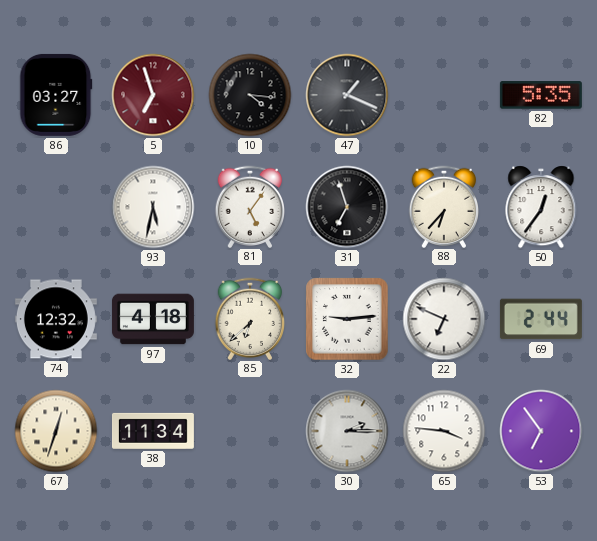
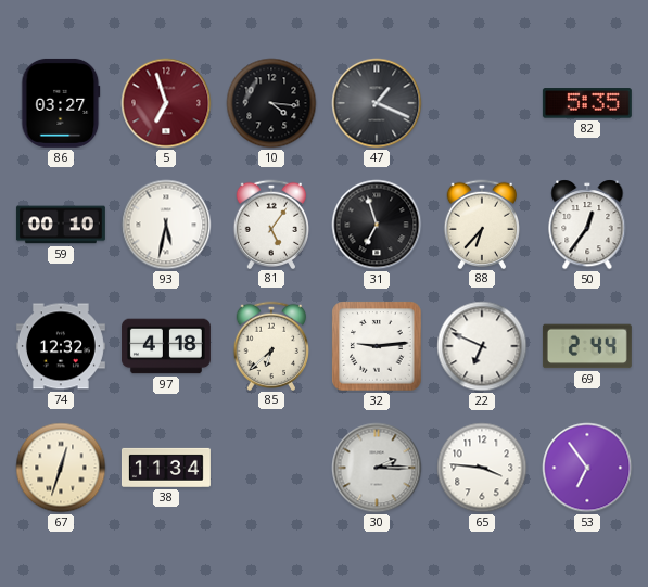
59: none -> 00:10
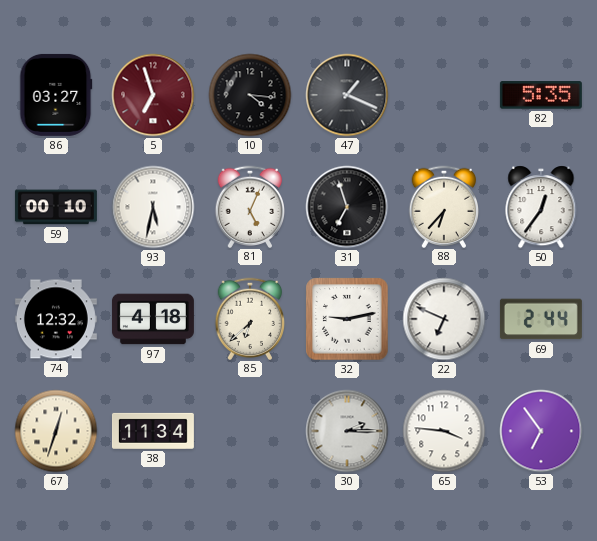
81: 5:06 -> 5:04
32: 9:14 -> 9:13
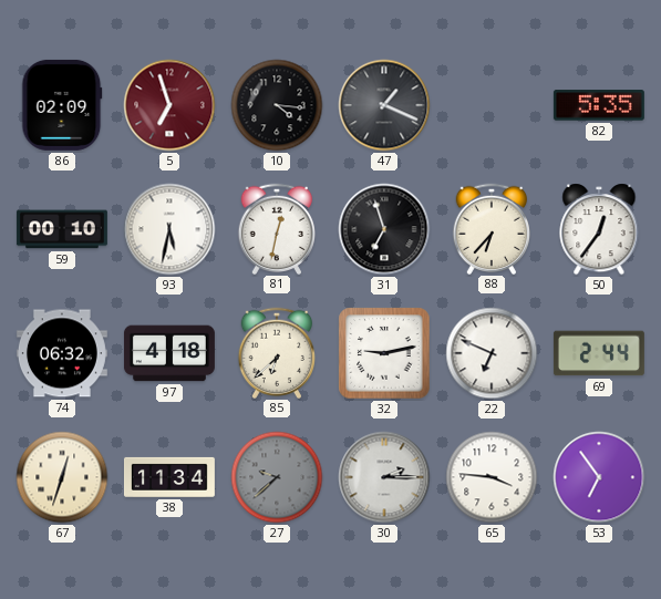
86: 03:27 -> 02:09
81: 5:04 -> 12:32
74: 12:32 -> 06:32
27: none -> 9:38
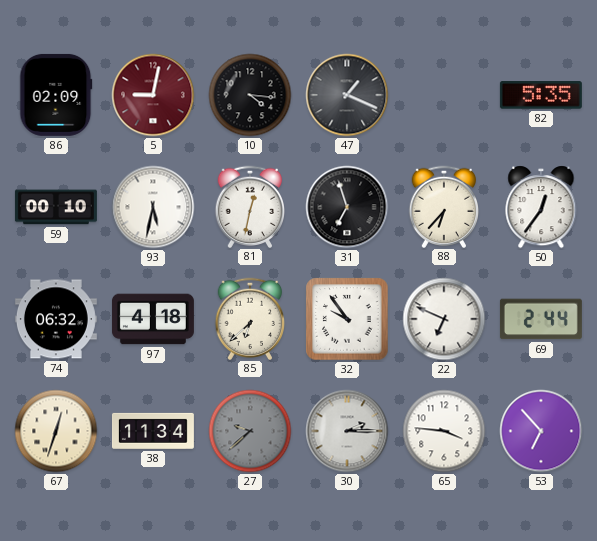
5: 6:57 -> 9:02
32: 9:13 -> 9:54
53: 6:54 -> 6:53
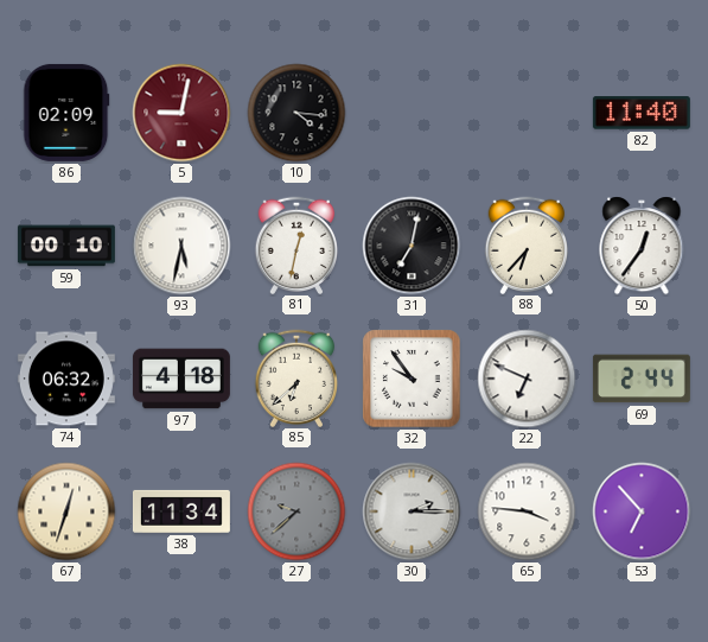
47: 1:19 -> none
82: 5:35 -> 11:40
31: 6:57 -> 7:02
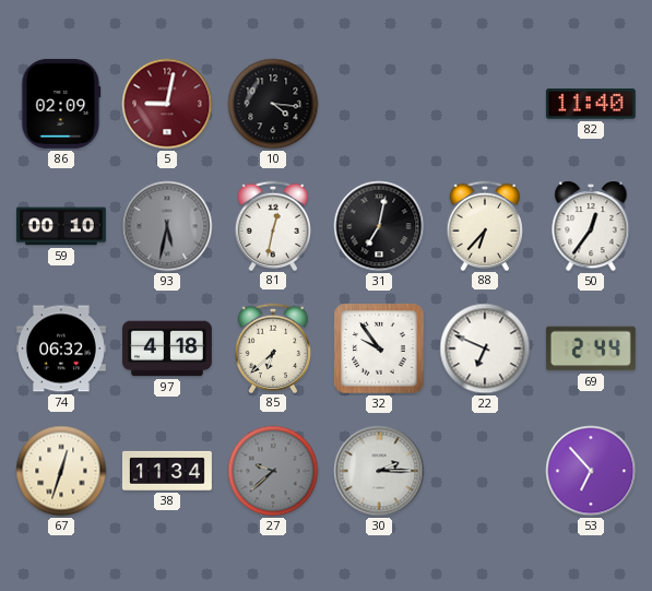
93 dial: white -> grey
65: 3:46 -> none
